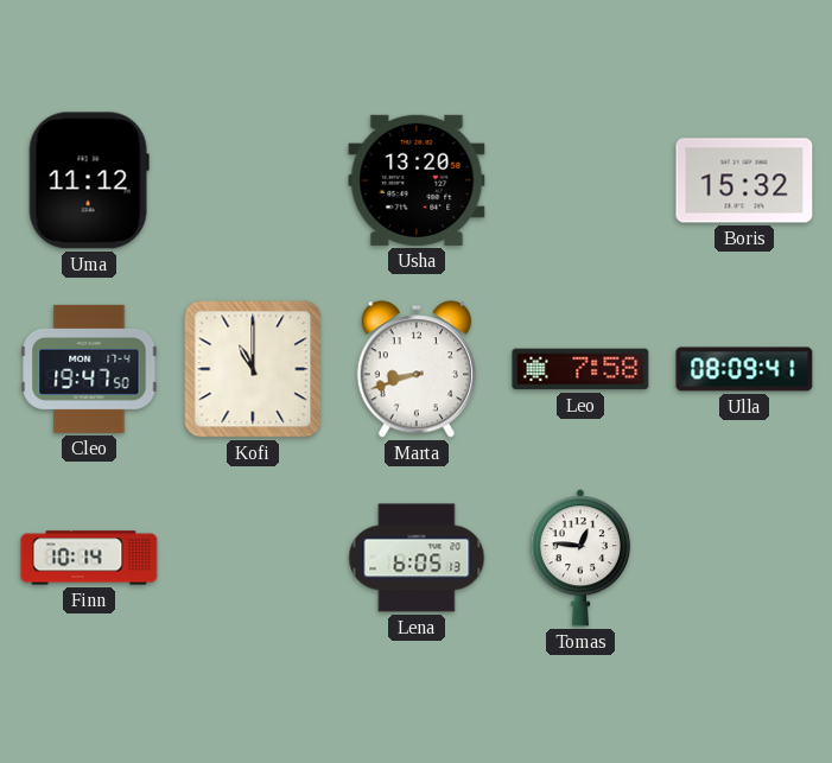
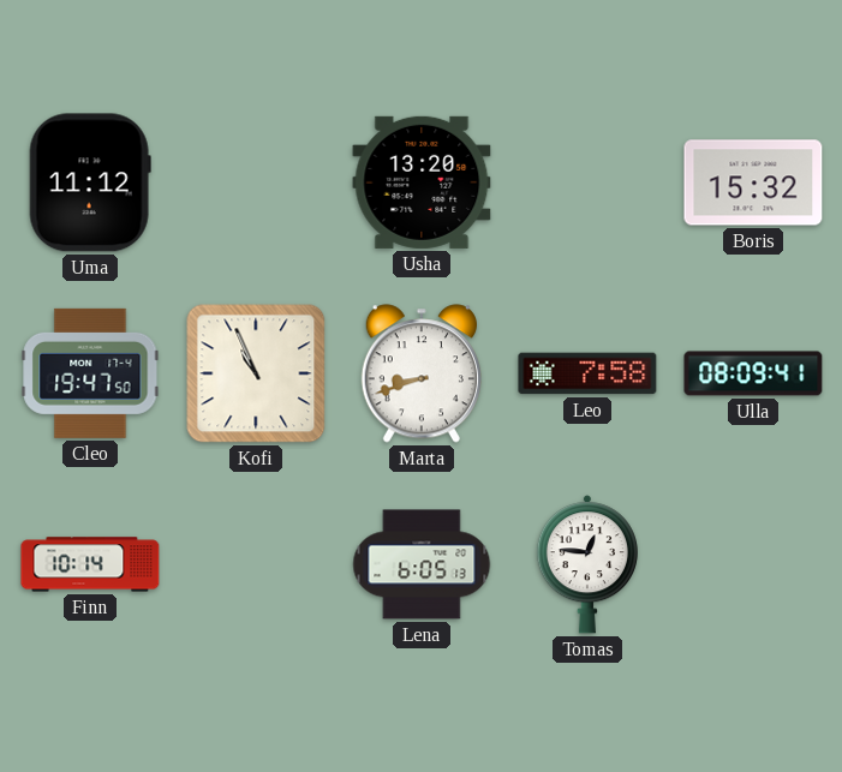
Kofi: 11:00 -> 10:56
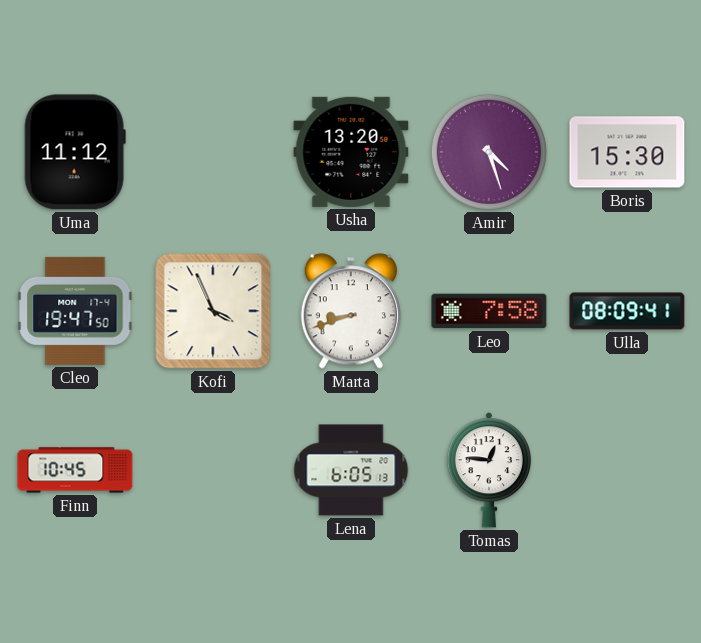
Amir: none -> 4:27
Boris: 15:32 -> 15:30
Kofi: 10:56 -> 3:56
Finn: 10:14 -> 10:45
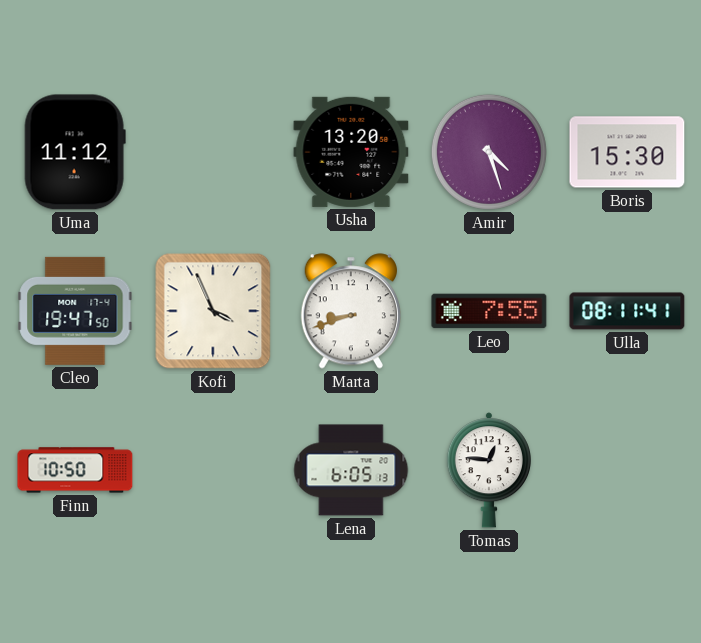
Leo: 7:58 -> 7:55
Ulla: 08:09 -> 08:11
Finn: 10:45 -> 10:50
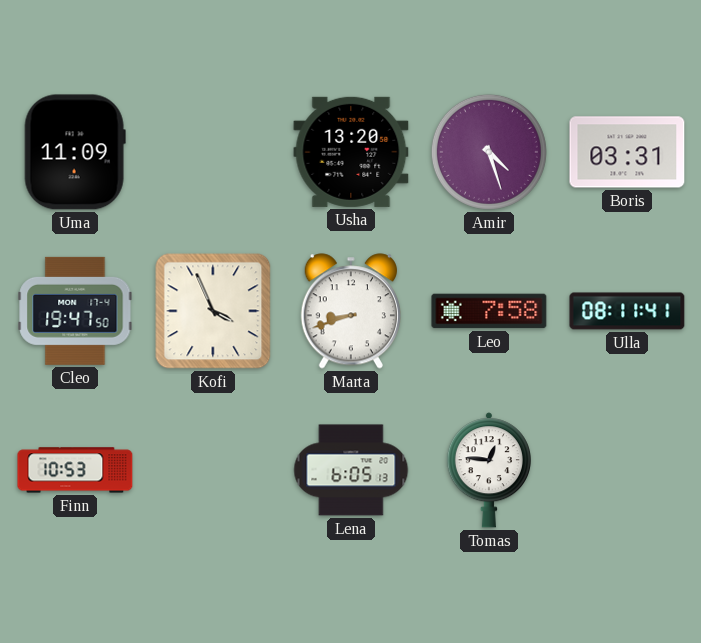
Uma: 11:12 -> 11:09
Boris: 15:30 -> 03:31
Leo: 7:55 -> 7:58
Finn: 10:50 -> 10:53
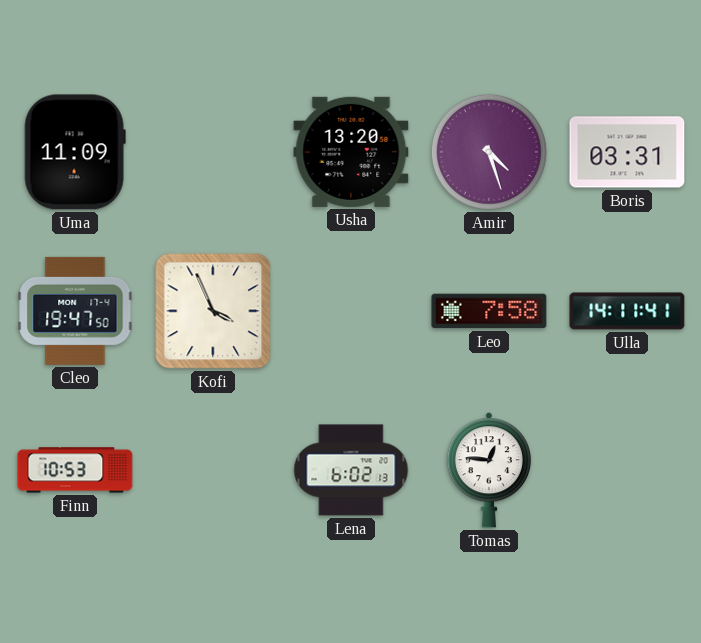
Marta: 8:42 -> none
Ulla: 08:11 -> 14:11
Lena: 6:05 -> 6:02
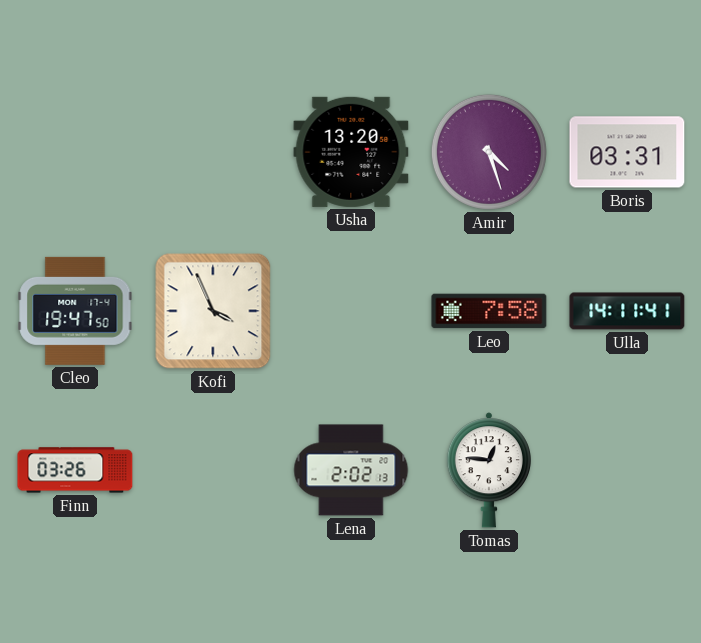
Uma: 11:09 -> none
Finn: 10:53 -> 03:26
Lena: 6:02 -> 2:02
